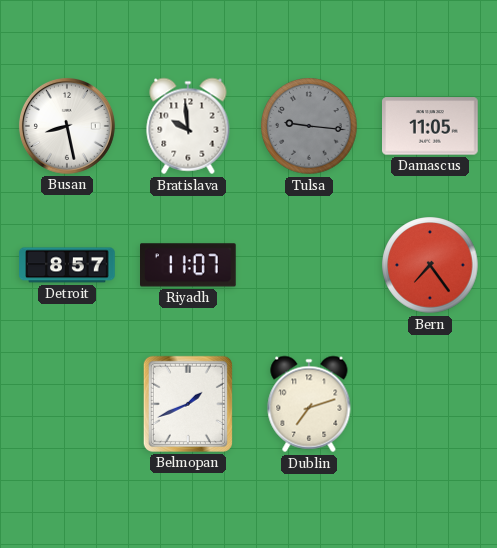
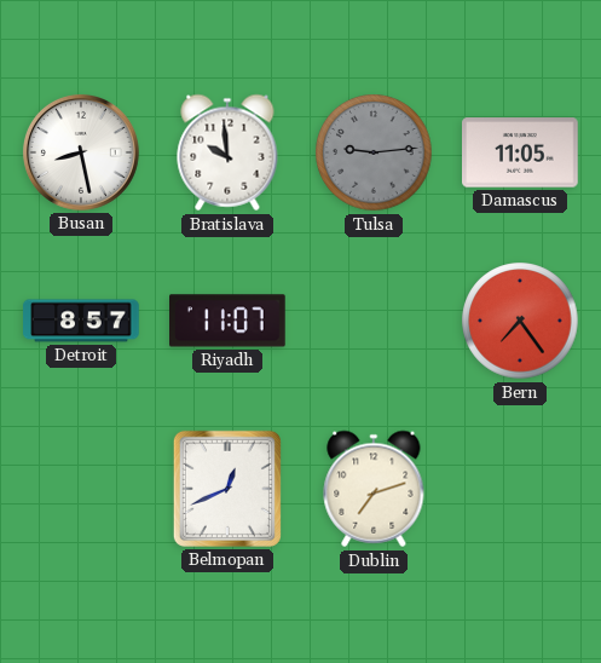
Tulsa: 9:16 -> 9:14
Belmopan: 1:41 -> 12:41
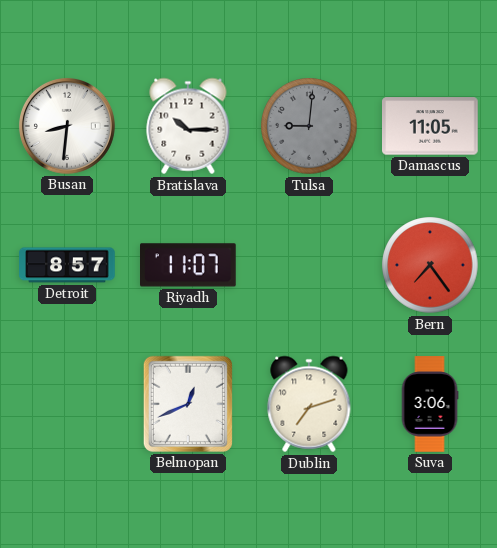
Busan: 8:28 -> 8:31
Bratislava: 9:59 -> 10:15
Tulsa: 9:14 -> 9:01
Suva: none -> 3:06
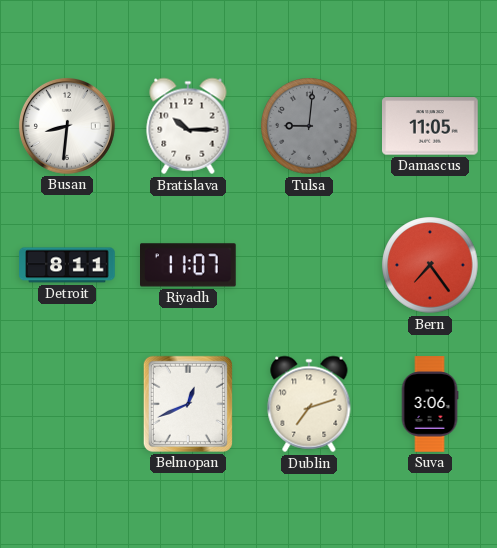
Detroit: 8:57 -> 8:11
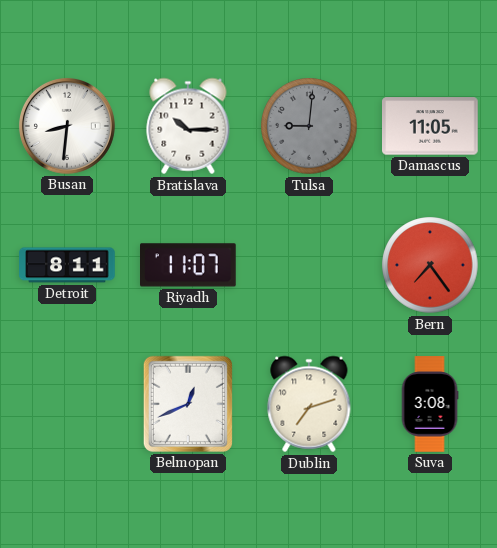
Suva: 3:06 -> 3:08
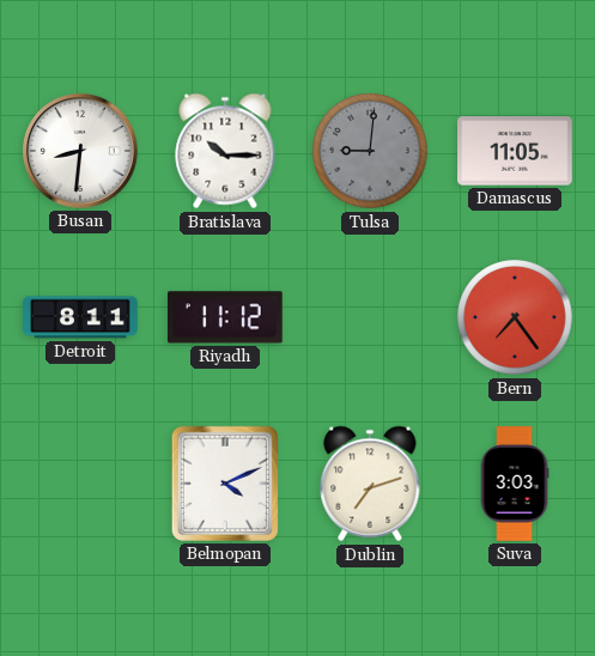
Riyadh: 11:07 -> 11:12
Belmopan: 12:41 -> 4:11
Suva: 3:08 -> 3:03
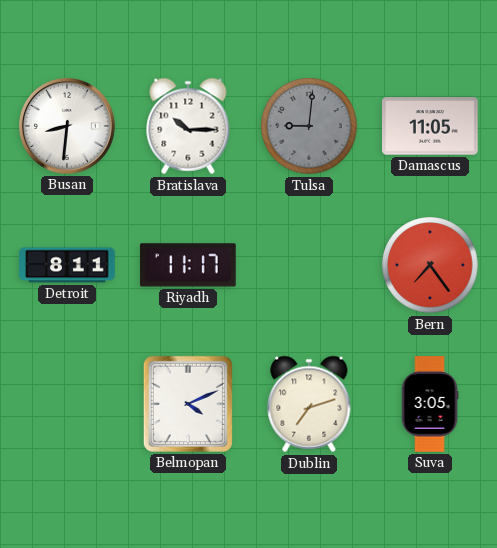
Riyadh: 11:12 -> 11:17
Suva: 3:03 -> 3:05
